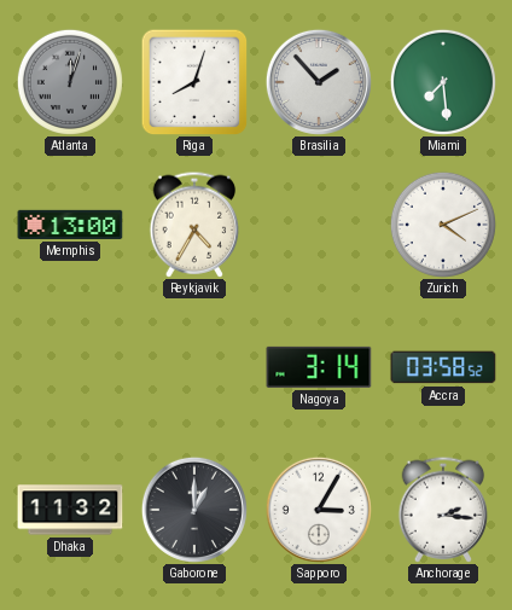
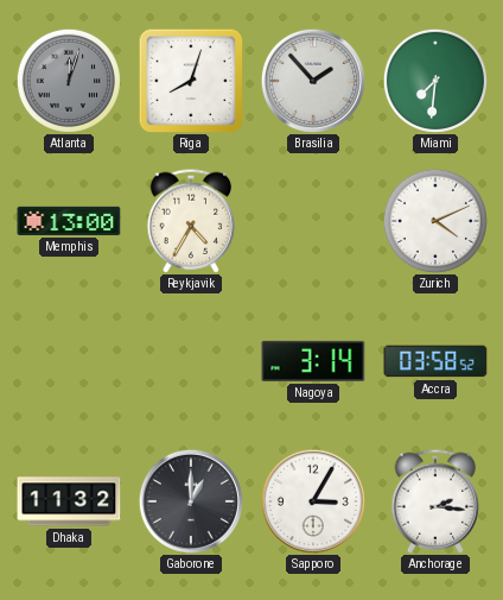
Miami: 7:29 -> 7:31
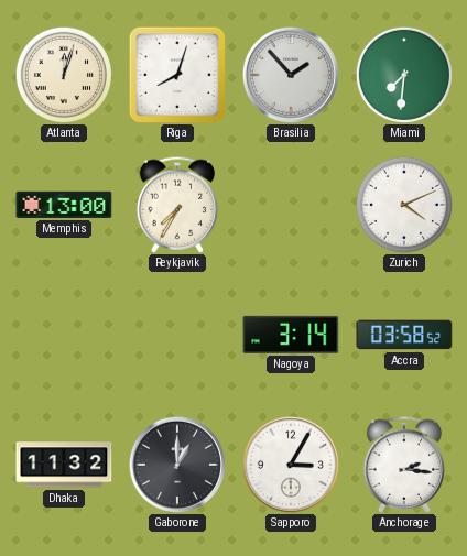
Atlanta dial: grey -> cream
Reykjavik: 4:35 -> 7:35
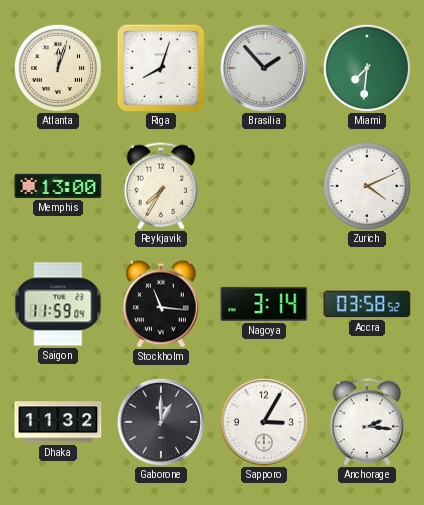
Saigon: none -> 11:59
Stockholm: none -> 11:16
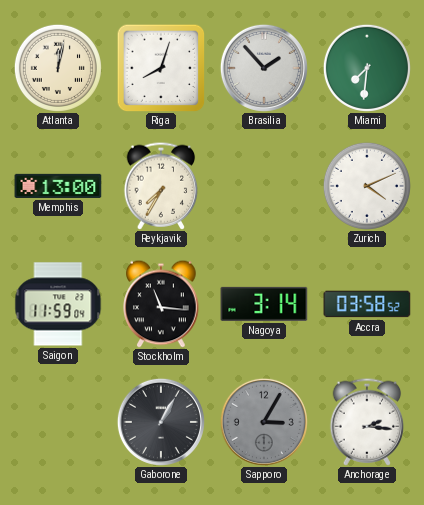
Atlanta: 12:03 -> 12:02
Dhaka: 11:32 -> none
Gaborone: 1:00 -> 1:05
Sapporo dial: white -> grey
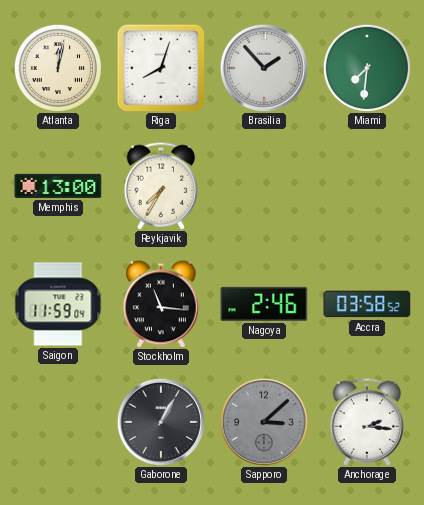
Zurich: 4:11 -> none
Nagoya: 3:14 -> 2:46
Sapporo: 3:05 -> 3:08
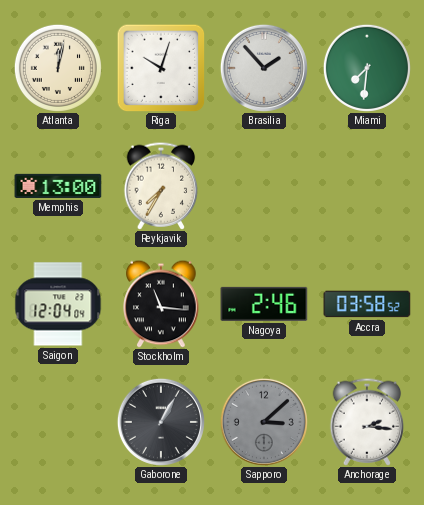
Riga: 8:03 -> 10:03
Saigon: 11:59 -> 12:04
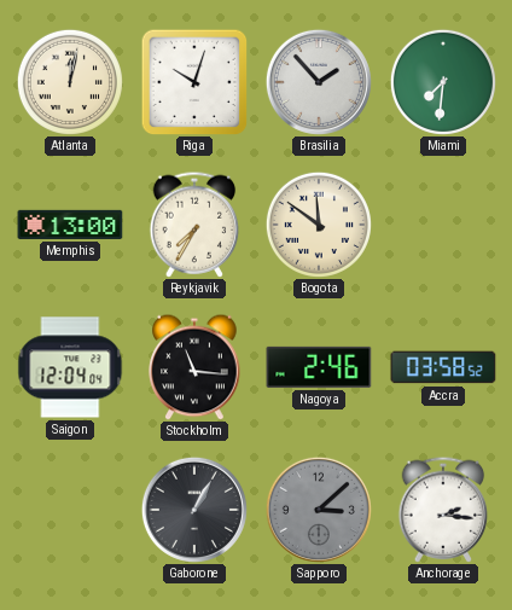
Bogota: none -> 11:51
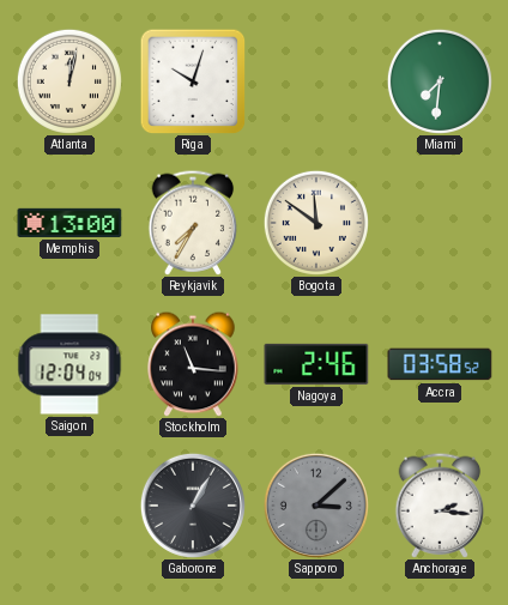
Brasilia: 1:53 -> none
